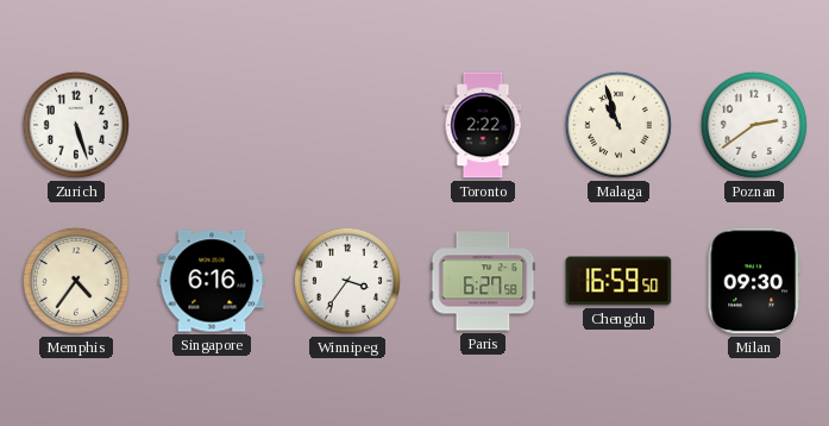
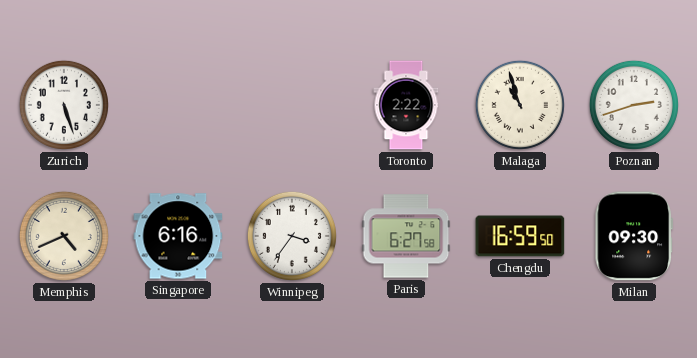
Poznan: 2:39 -> 2:42
Memphis: 4:36 -> 4:41
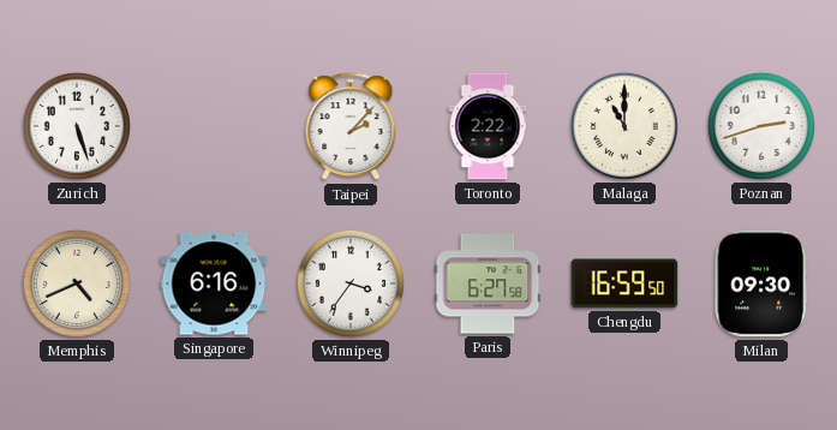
Taipei: none -> 2:07
Malaga: 10:57 -> 11:00
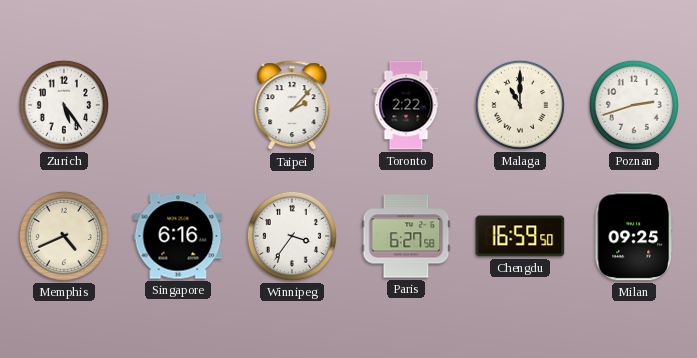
Zurich: 5:27 -> 5:24
Milan: 09:30 -> 09:25
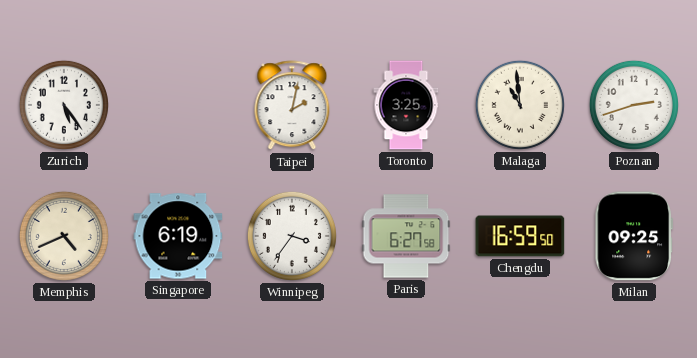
Taipei: 2:07 -> 2:02
Toronto: 2:22 -> 3:25
Malaga: 11:00 -> 10:59
Singapore: 6:16 -> 6:19
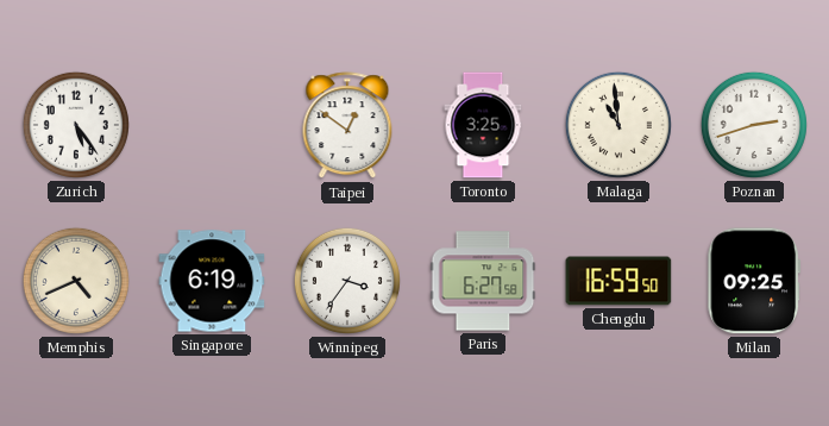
Taipei: 2:02 -> 12:51
